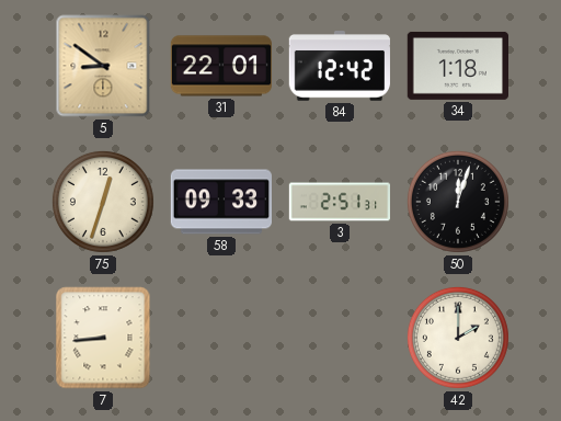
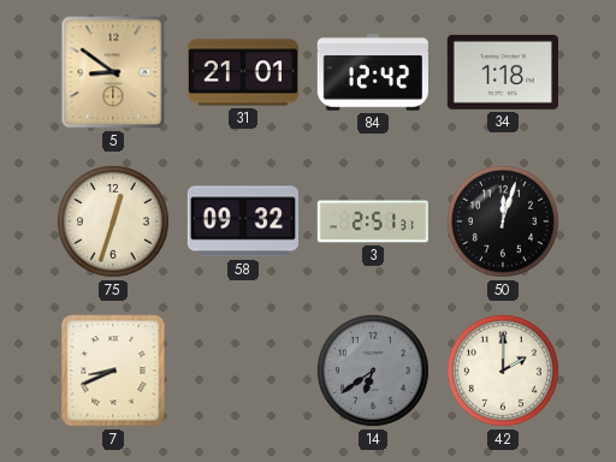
31: 22:01 -> 21:01
58: 09:33 -> 09:32
7: 8:44 -> 8:41
14: none -> 6:39
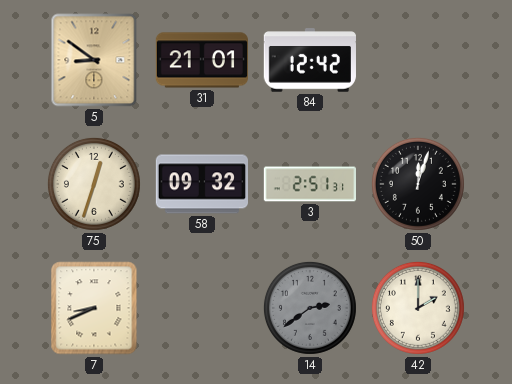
34: 1:18 -> none
14: 6:39 -> 2:39
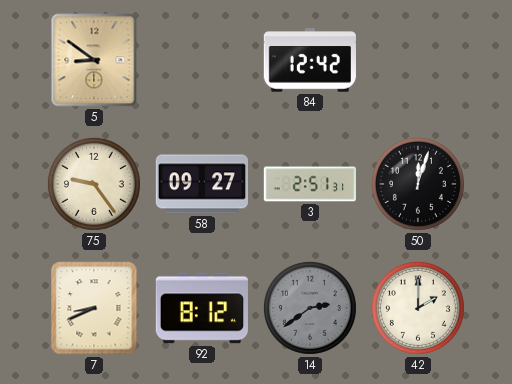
31: 21:01 -> none
75: 12:33 -> 9:24
58: 09:32 -> 09:27
92: none -> 8:12
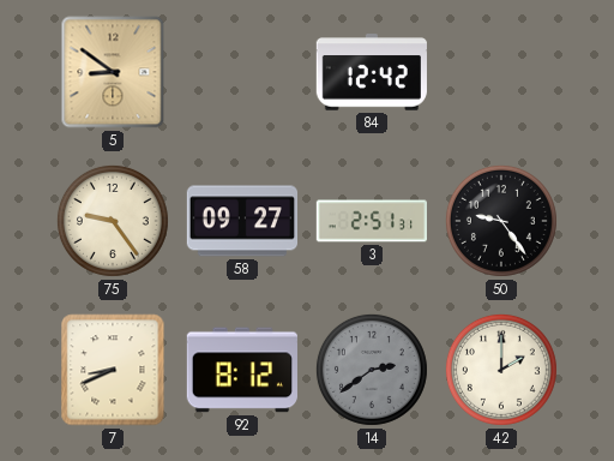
50: 12:03 -> 9:24
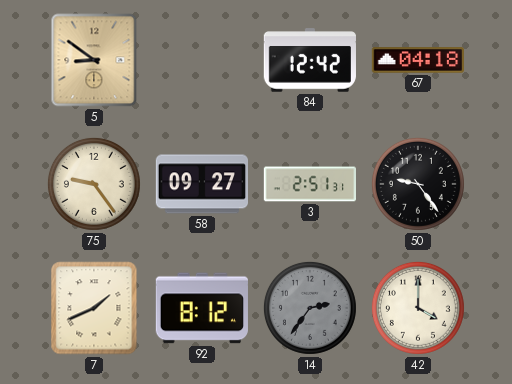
67: none -> 04:18
7: 8:41 -> 1:41
14: 2:39 -> 2:36
42: 2:00 -> 4:00
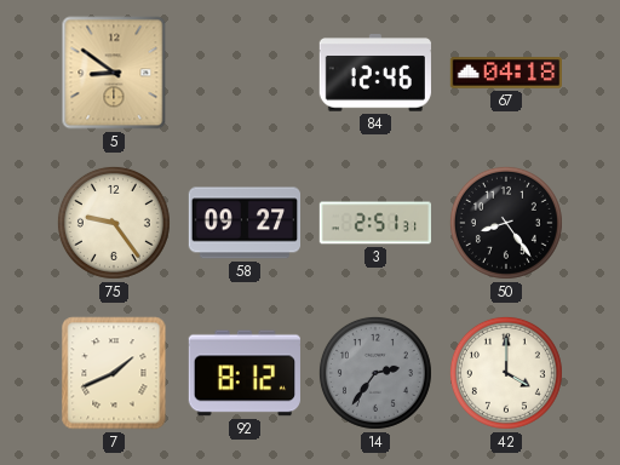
84: 12:42 -> 12:46
50: 9:24 -> 8:24
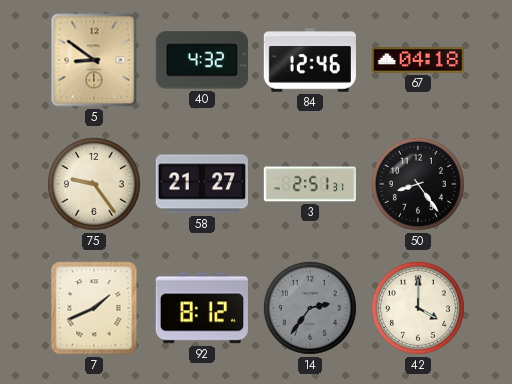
40: none -> 4:32
58: 09:27 -> 21:27
